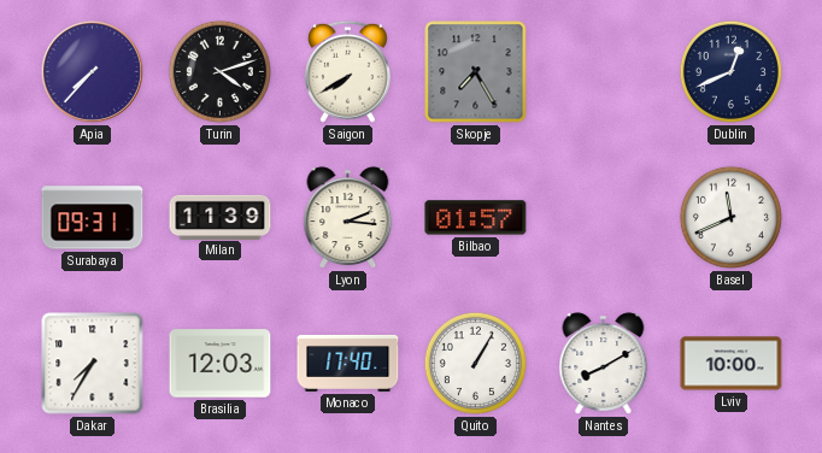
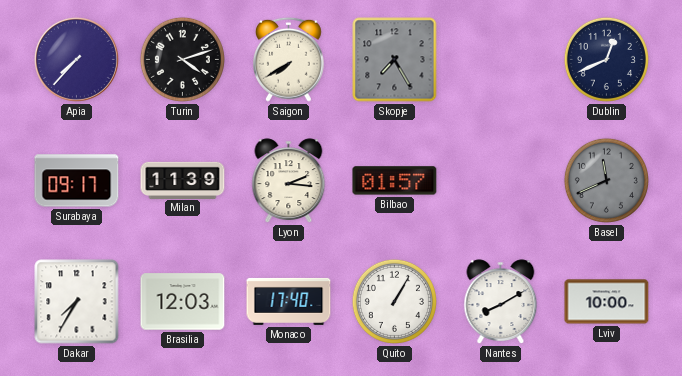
Surabaya: 09:31 -> 09:17
Basel dial: white -> grey
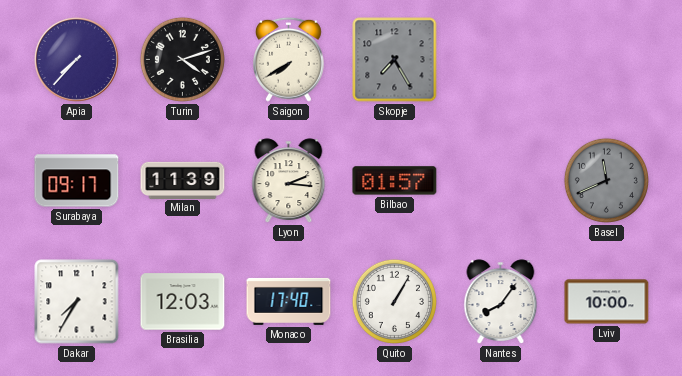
Dublin: 12:41 -> none
Nantes: 8:10 -> 8:06
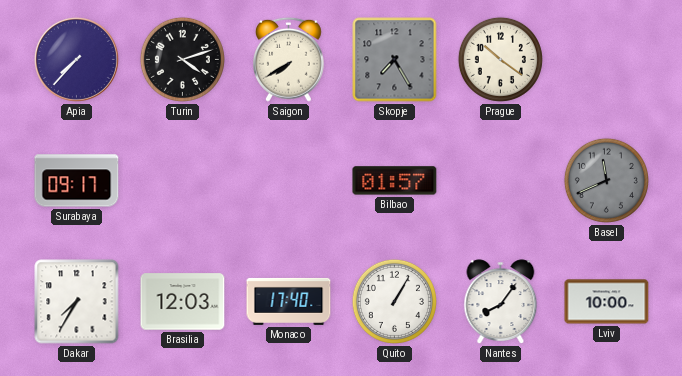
Prague: none -> 10:21
Milan: 11:39 -> none
Lyon: 2:16 -> none
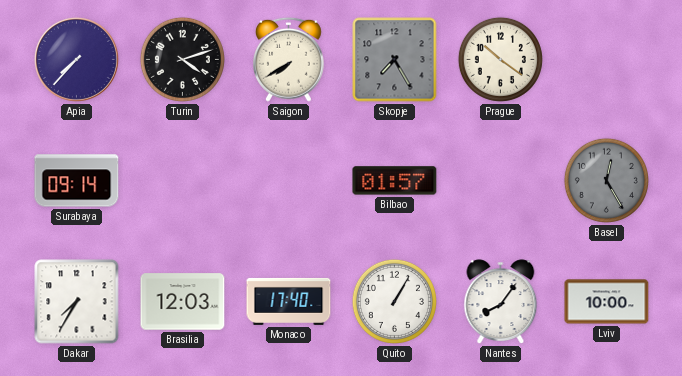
Surabaya: 09:17 -> 09:14
Basel: 11:41 -> 12:25
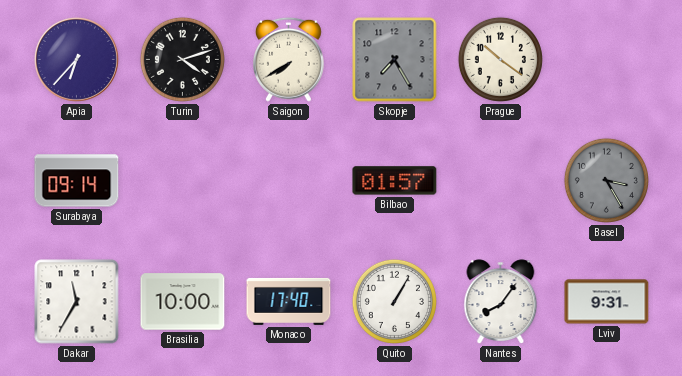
Apia: 7:37 -> 6:37
Basel: 12:25 -> 3:25
Dakar: 7:35 -> 11:35
Brasilia: 12:03 -> 10:00
Lviv: 10:00 -> 9:31
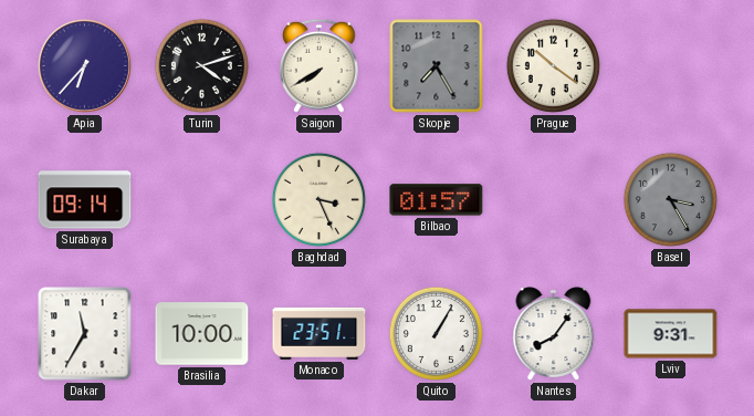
Baghdad: none -> 3:26
Monaco: 17:40 -> 23:51
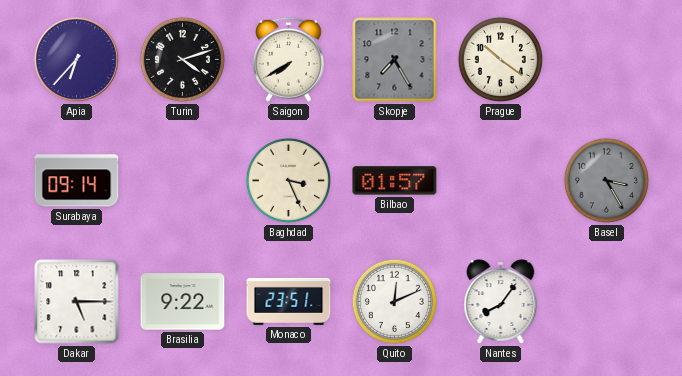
Dakar: 11:35 -> 5:15
Brasilia: 10:00 -> 9:22
Quito: 1:05 -> 12:11
Lviv: 9:31 -> none
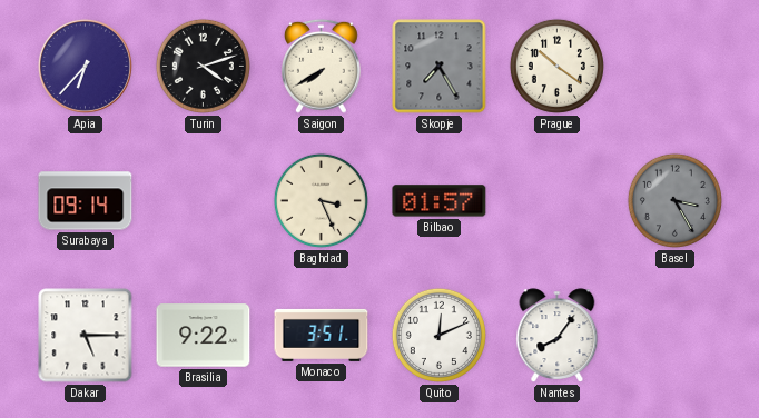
Monaco: 23:51 -> 3:51
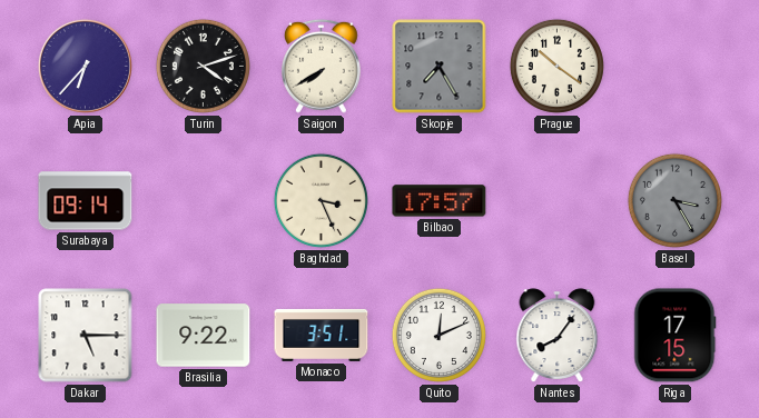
Bilbao: 01:57 -> 17:57
Riga: none -> 17:15
